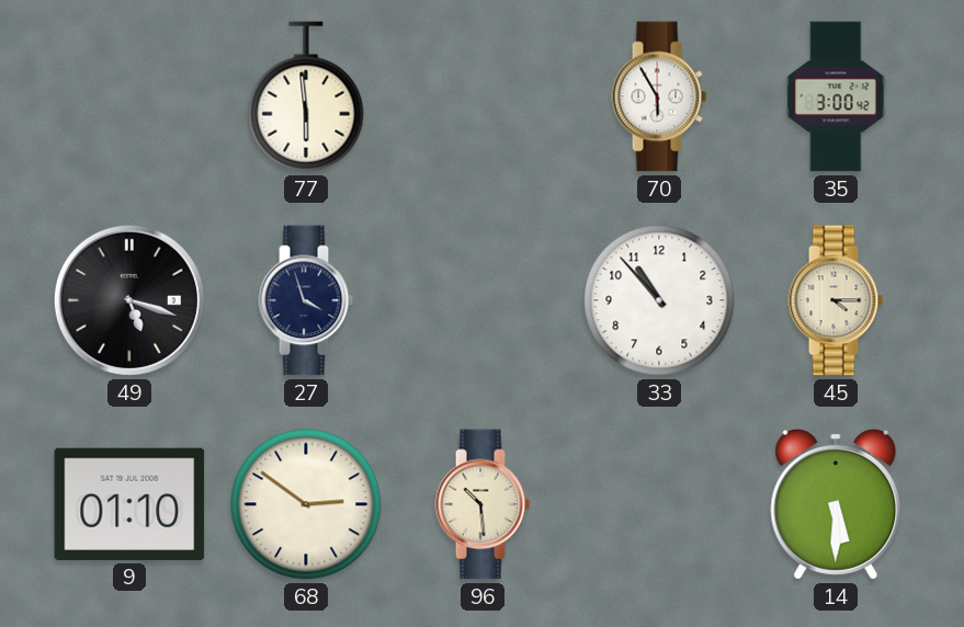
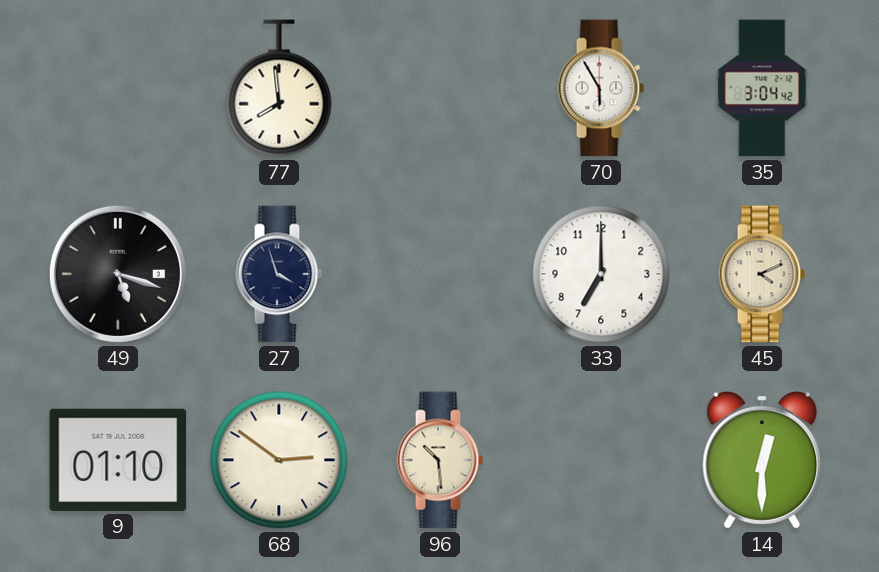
77: 5:59 -> 7:59
35: 3:00 -> 3:04
33: 10:53 -> 7:00
45: 4:15 -> 4:11
14: 5:30 -> 12:30
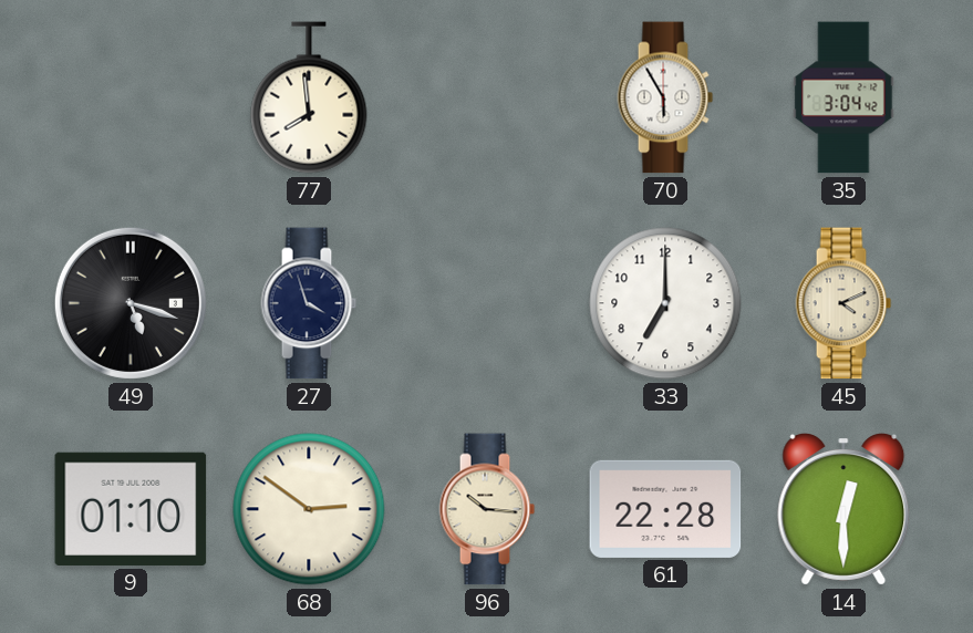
96: 10:29 -> 10:16
61: none -> 22:28
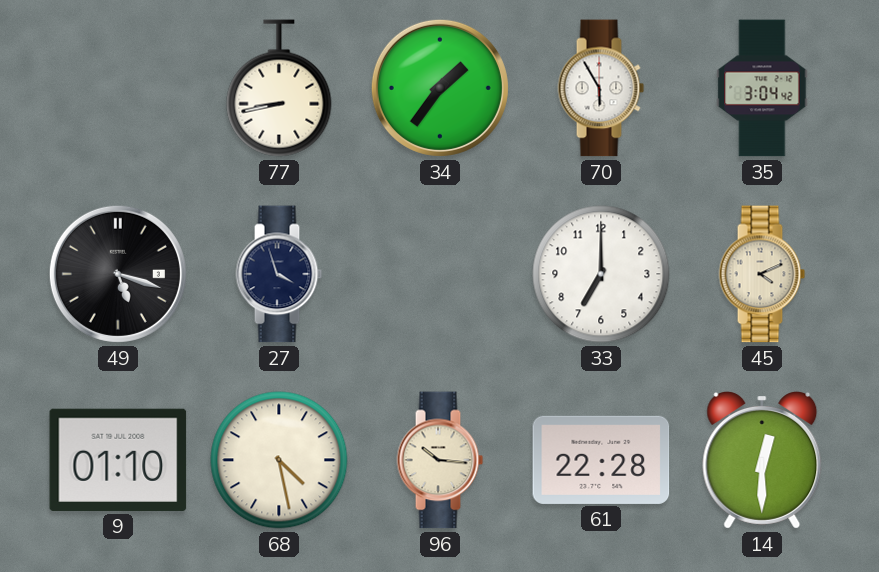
77: 7:59 -> 8:43
34: none -> 1:36
68: 2:51 -> 4:28
